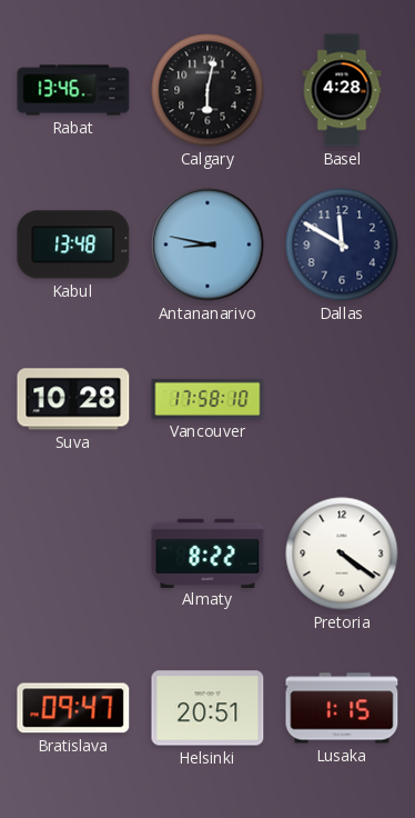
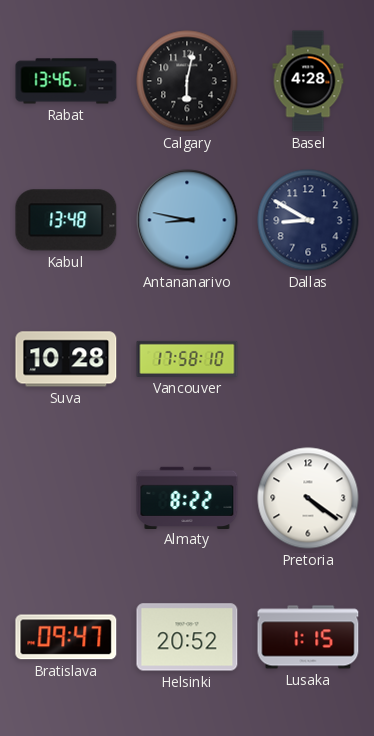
Dallas: 11:50 -> 8:50
Helsinki: 20:51 -> 20:52
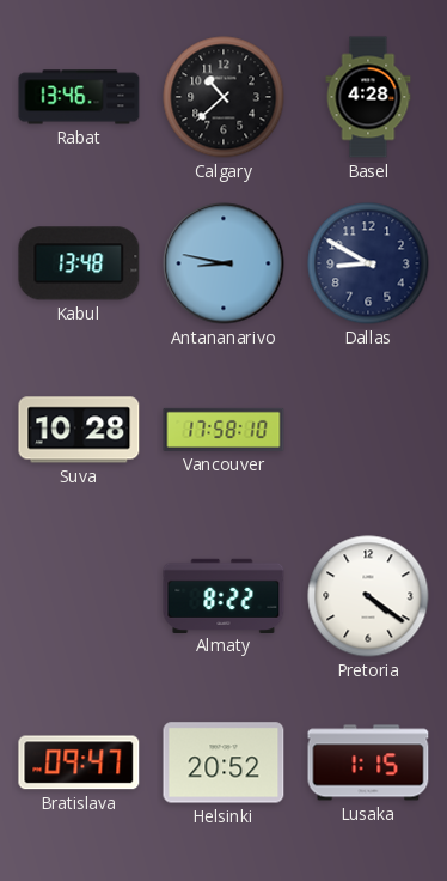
Calgary: 6:02 -> 10:38
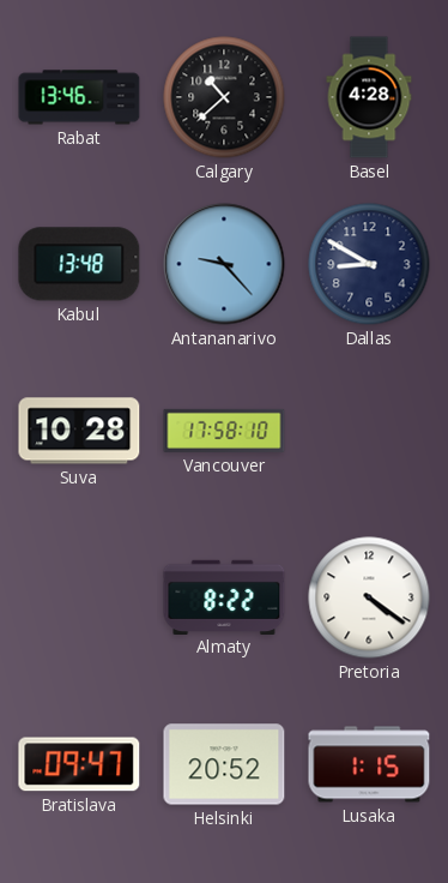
Antananarivo: 8:47 -> 9:23
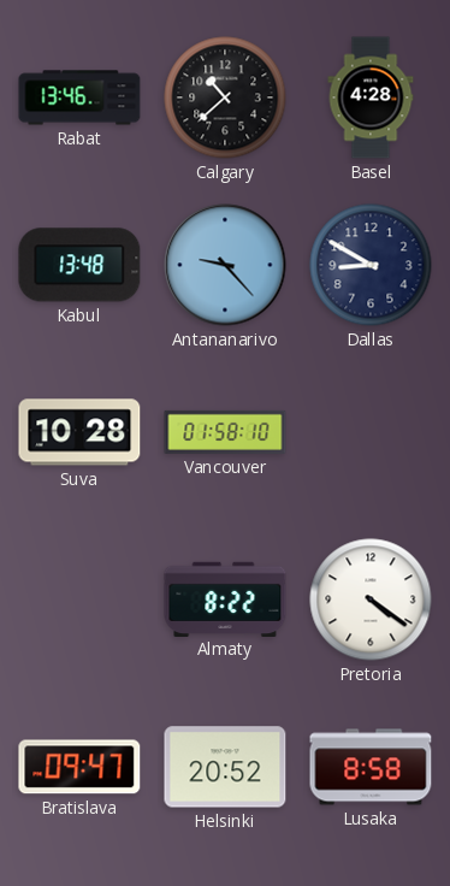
Vancouver: 17:58 -> 01:58
Lusaka: 1:15 -> 8:58
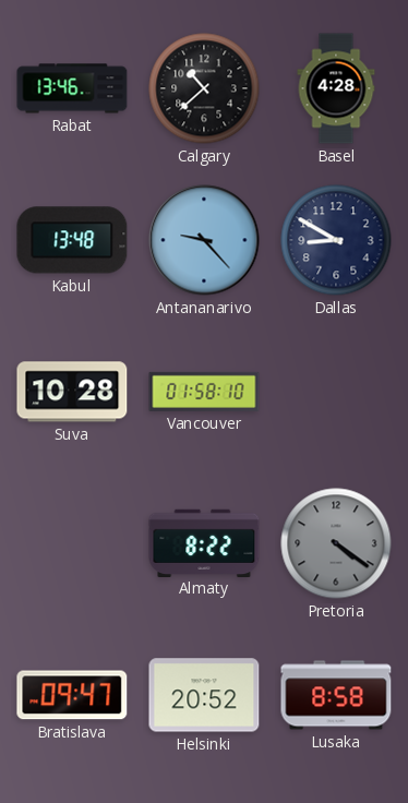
Pretoria dial: white -> grey
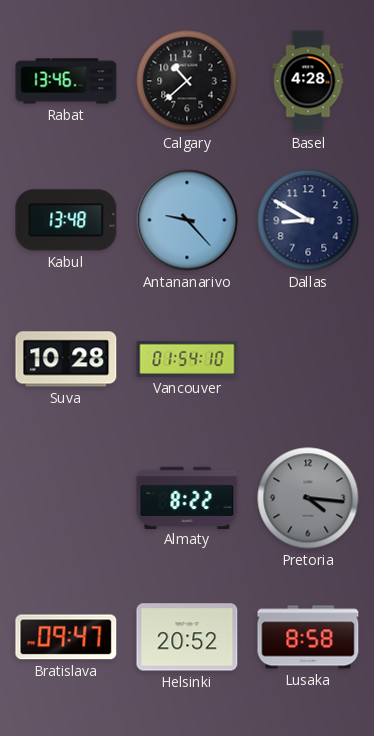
Vancouver: 01:58 -> 01:54
Pretoria: 4:21 -> 4:16
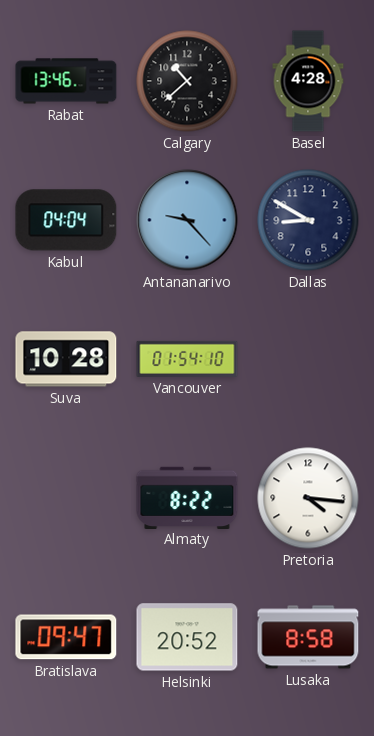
Kabul: 13:48 -> 04:04
Pretoria dial: grey -> white
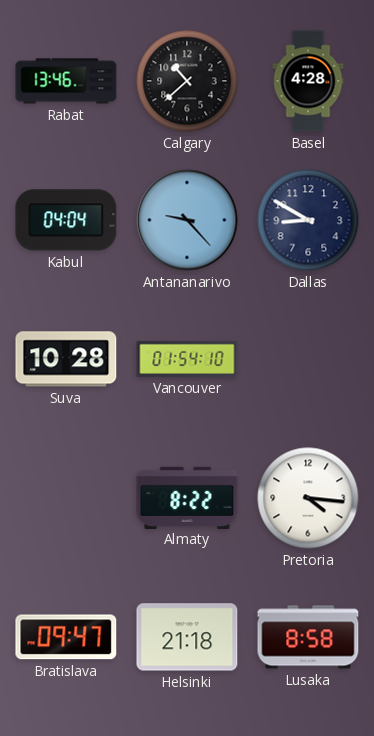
Helsinki: 20:52 -> 21:18
